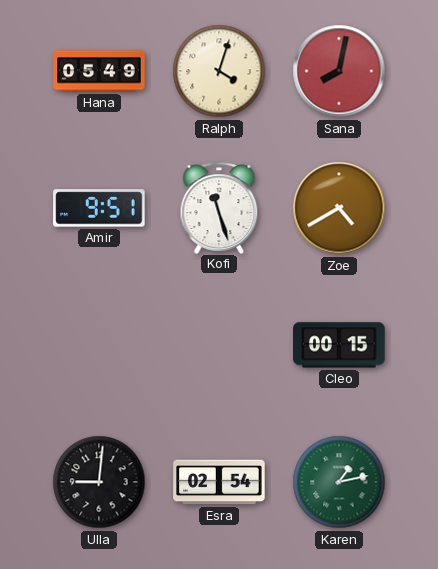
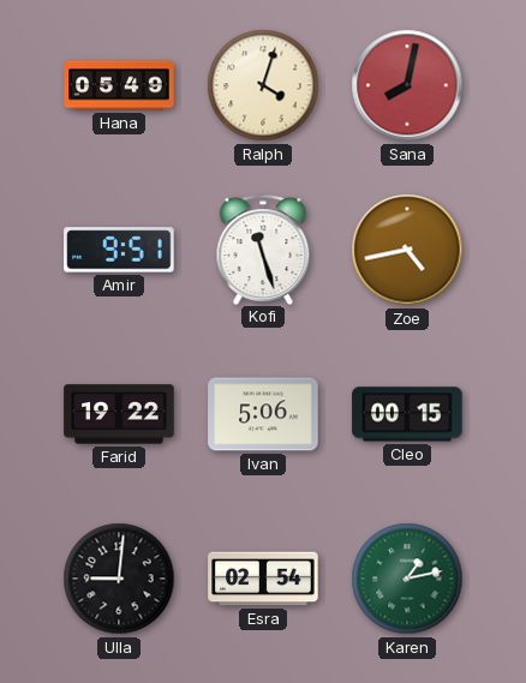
Zoe: 4:40 -> 4:43
Farid: none -> 19:22
Ivan: none -> 5:06
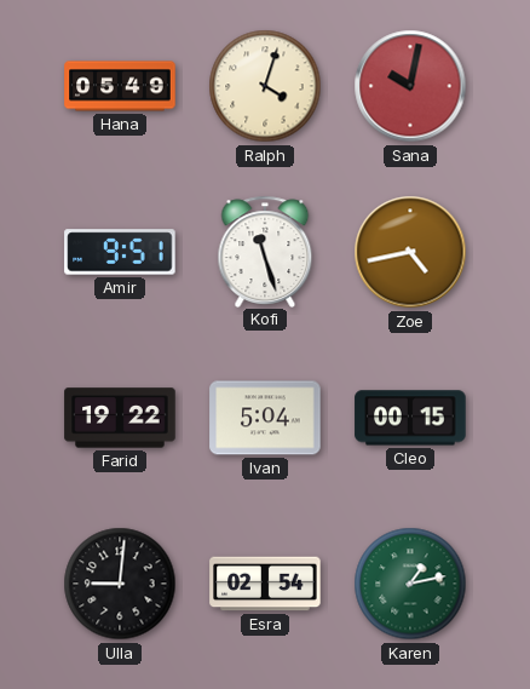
Sana: 8:02 -> 10:02
Ivan: 5:06 -> 5:04
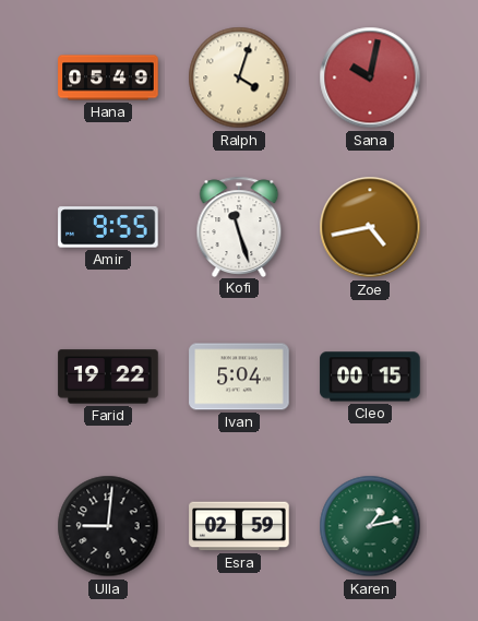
Amir: 9:51 -> 9:55
Esra: 02:54 -> 02:59
